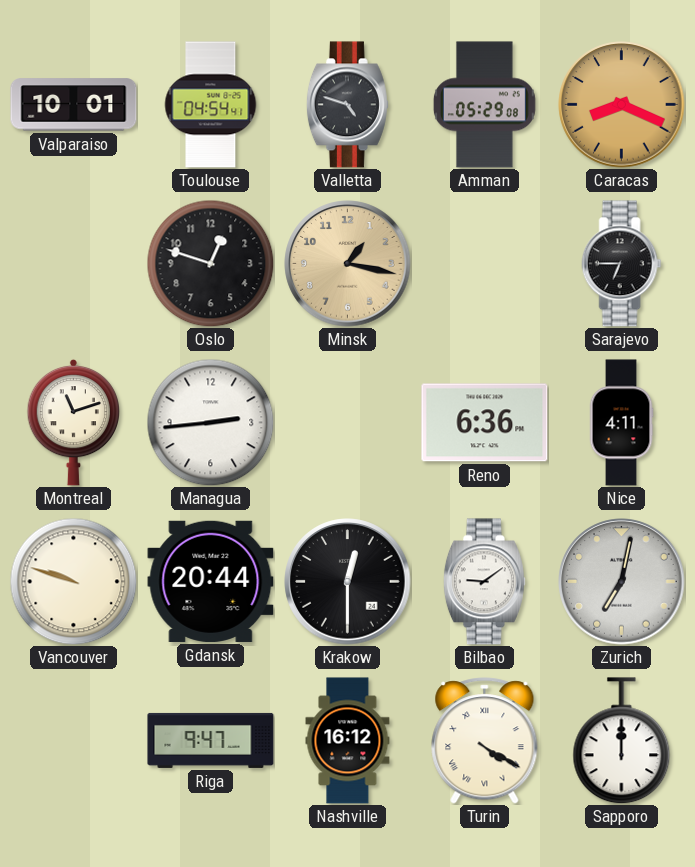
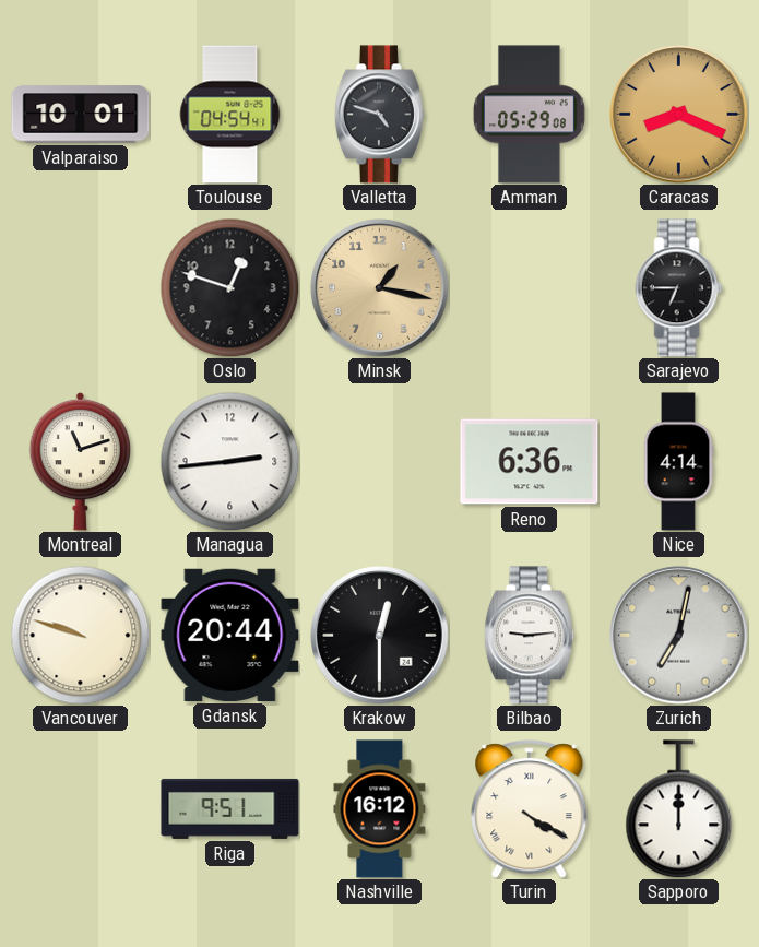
Nice: 4:11 -> 4:14
Bilbao: 9:09 -> 9:14
Riga: 9:47 -> 9:51
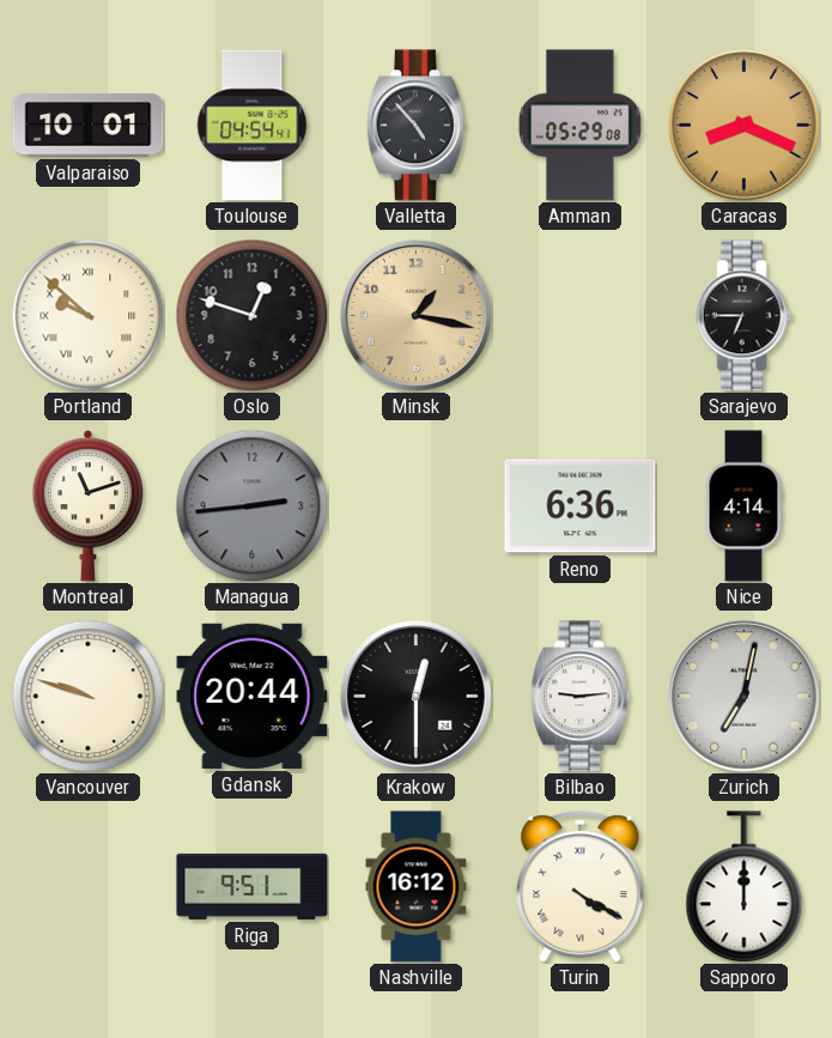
Valletta: 4:48 -> 4:53
Portland: none -> 9:52
Managua dial: white -> grey
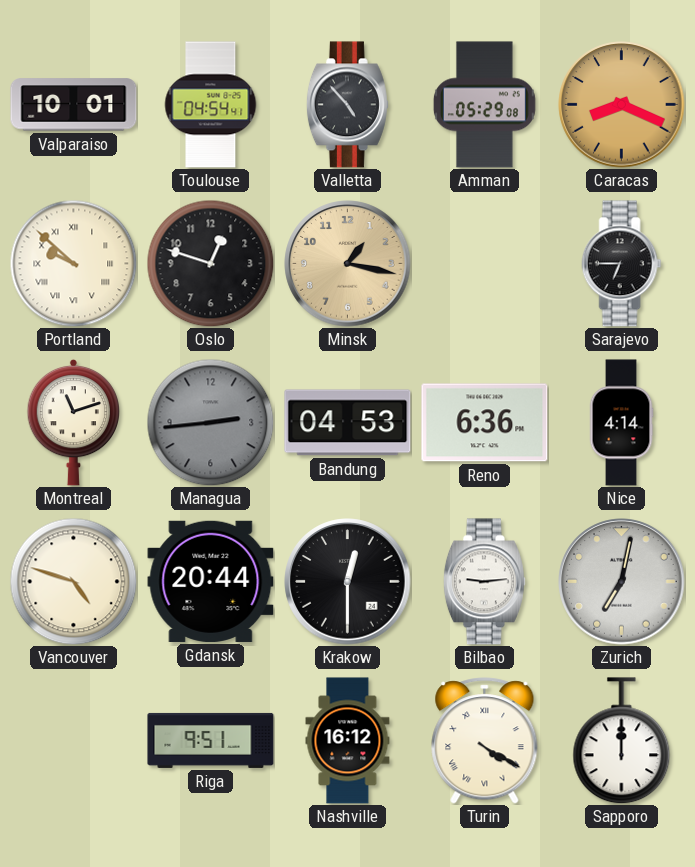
Bandung: none -> 04:53
Vancouver: 9:48 -> 4:48
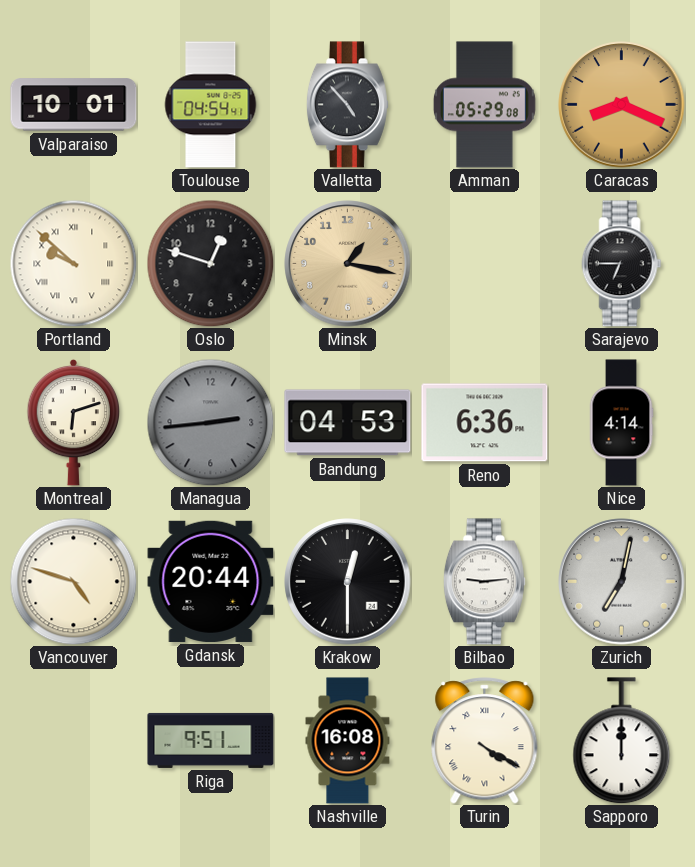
Montreal: 11:12 -> 6:12
Nashville: 16:12 -> 16:08
